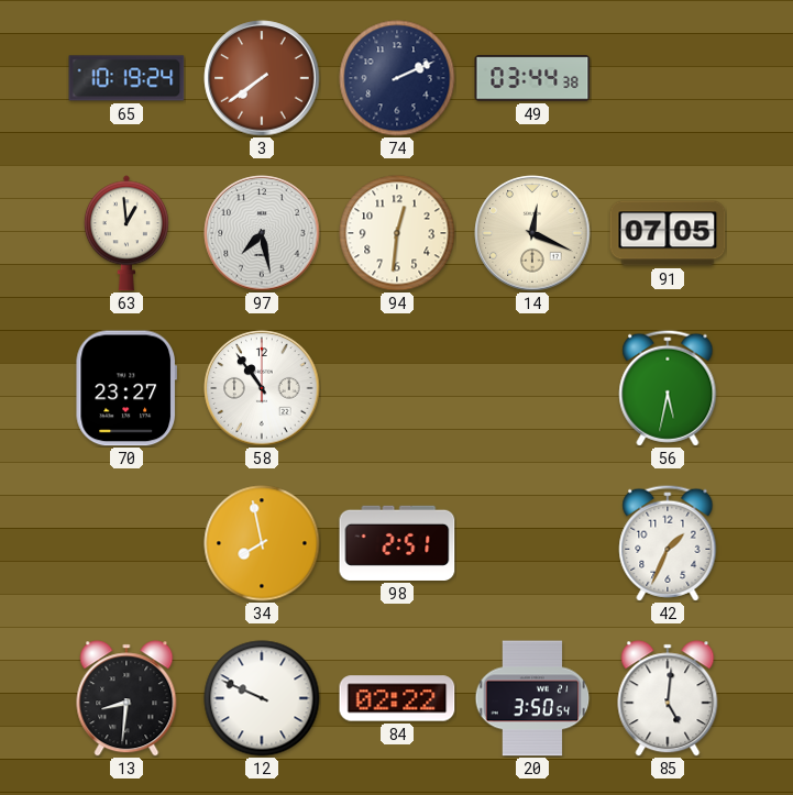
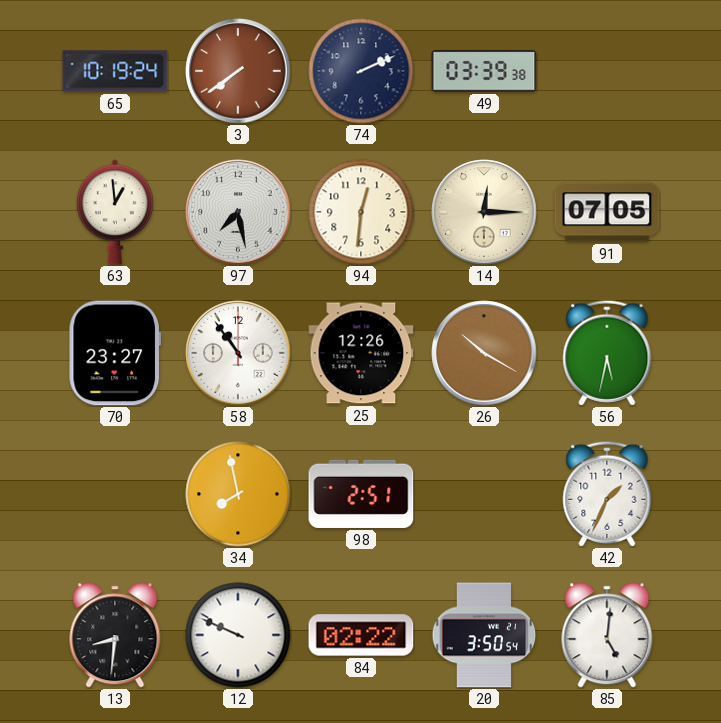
49: 03:44 -> 03:39
14: 12:19 -> 12:15
25: none -> 12:26
26: none -> 10:20
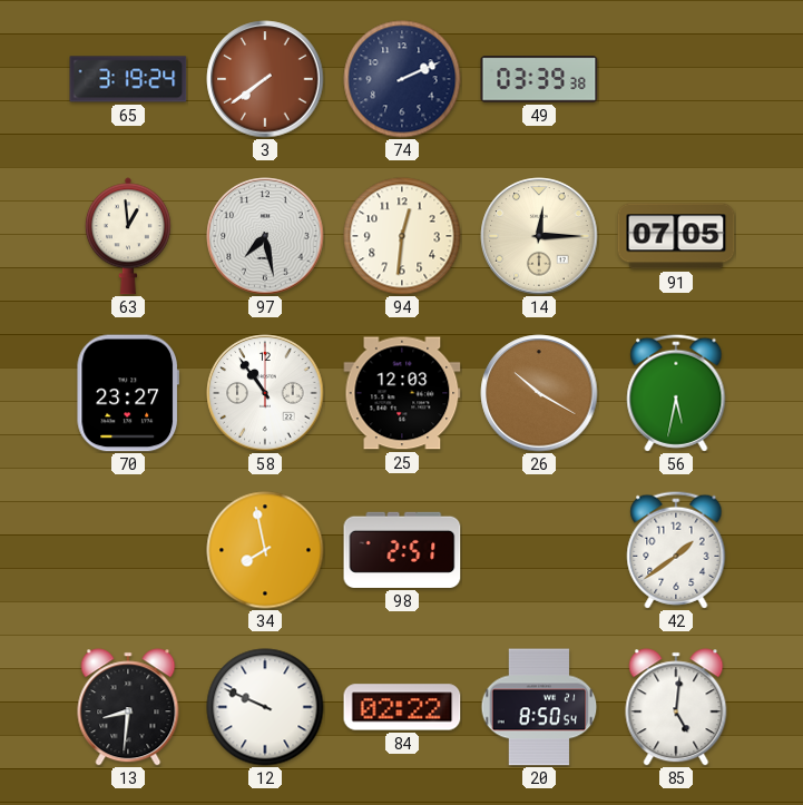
65: 10:19 -> 3:19
25: 12:26 -> 12:03
42: 1:34 -> 1:39
20: 3:50 -> 8:50
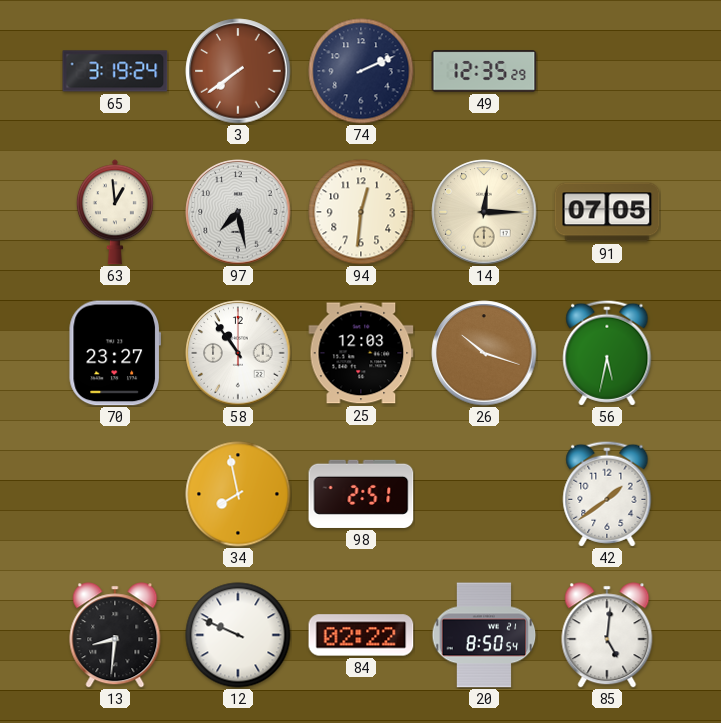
49: 03:39 -> 12:35
26: 10:20 -> 10:18
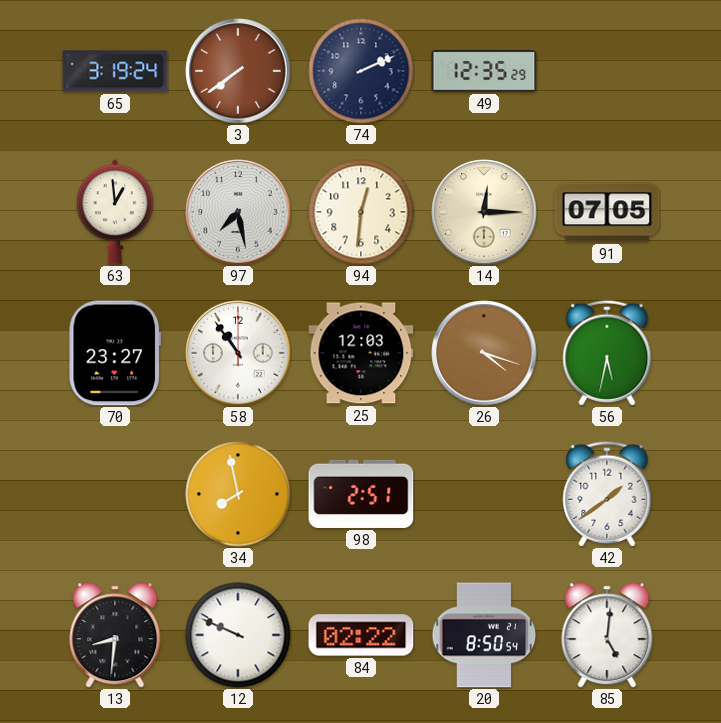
26: 10:18 -> 4:18
